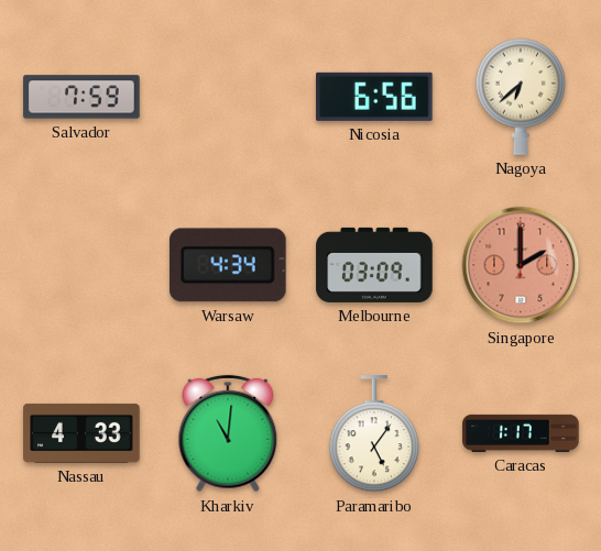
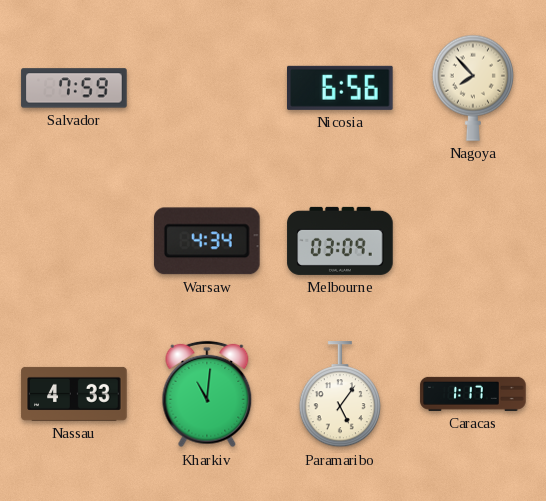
Nagoya: 6:38 -> 7:53
Singapore: 2:00 -> none
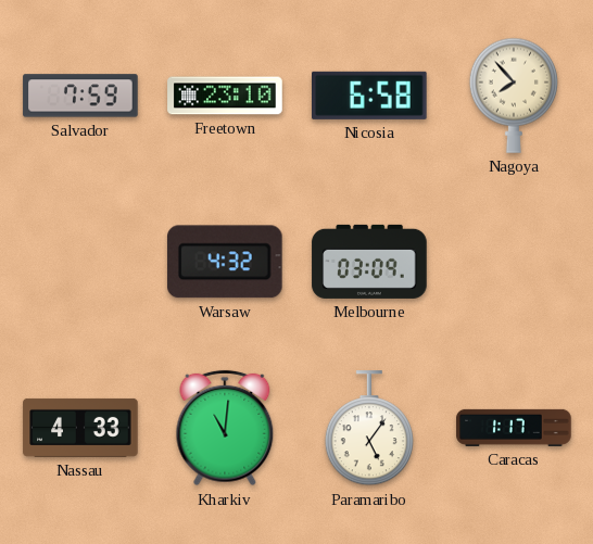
Freetown: none -> 23:10
Nicosia: 6:56 -> 6:58
Warsaw: 4:34 -> 4:32
